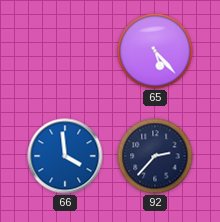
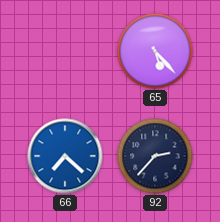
66: 3:59 -> 7:22
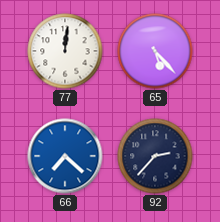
77: none -> 12:01
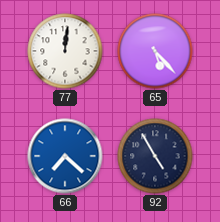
92: 2:37 -> 4:55
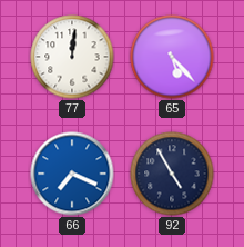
66: 7:22 -> 7:19
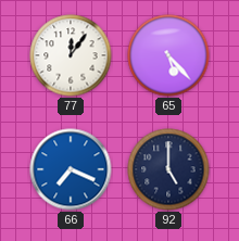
77: 12:01 -> 12:06
92: 4:55 -> 5:00
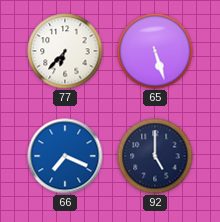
77: 12:06 -> 6:37
65: 5:23 -> 5:27
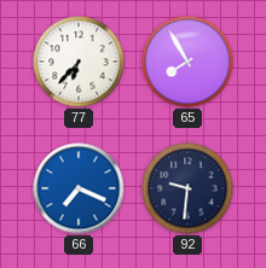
65: 5:27 -> 7:55
92: 5:00 -> 9:31
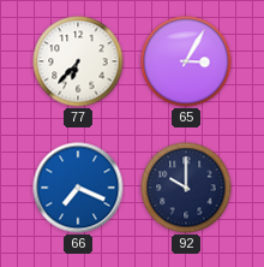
65: 7:55 -> 3:05
92: 9:31 -> 10:00
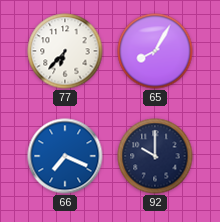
65: 3:05 -> 8:05
